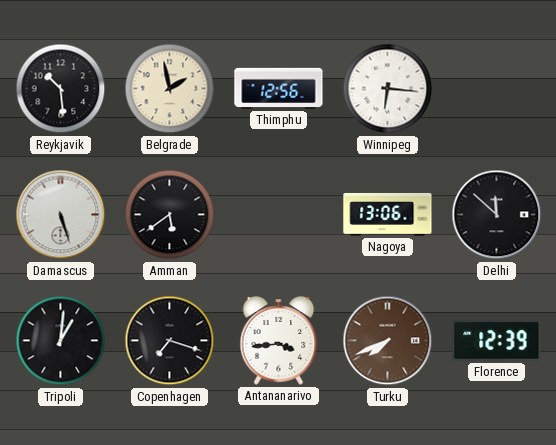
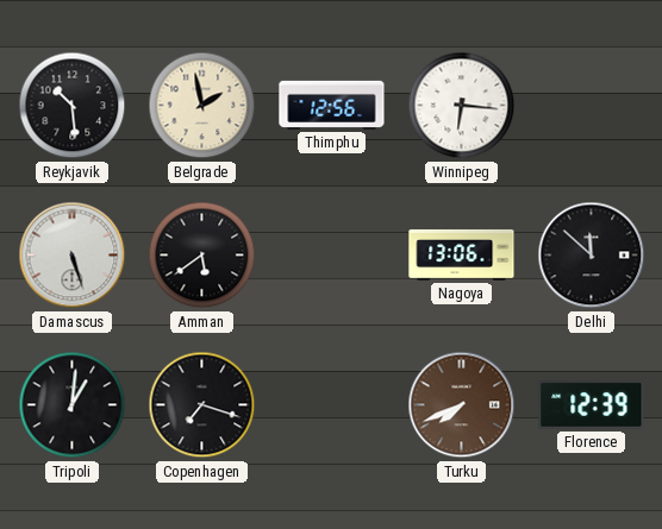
Antananarivo: 3:44 -> none
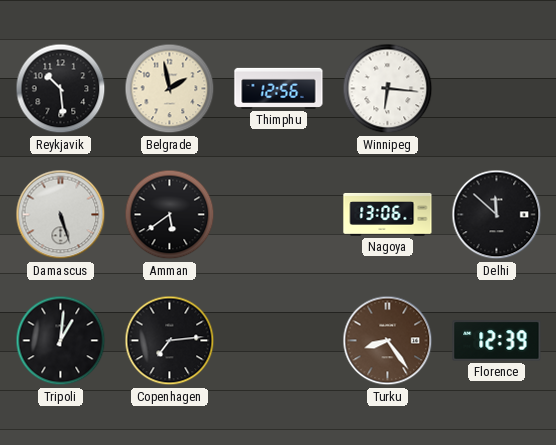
Copenhagen: 7:18 -> 7:14
Turku: 7:41 -> 8:24
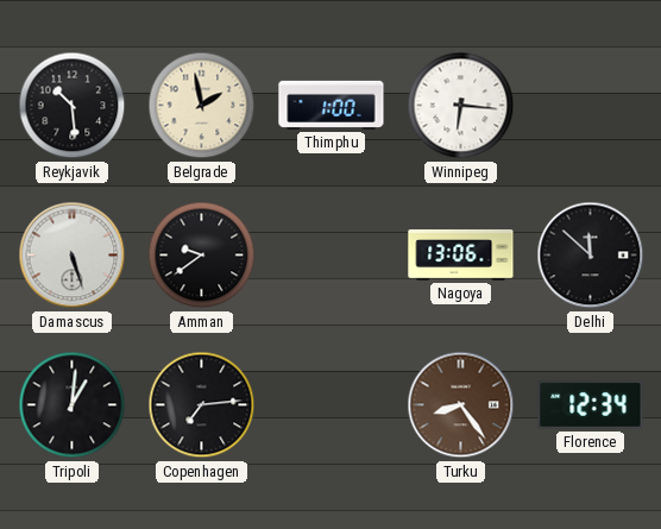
Thimphu: 12:56 -> 1:00
Amman: 5:39 -> 9:39
Florence: 12:39 -> 12:34
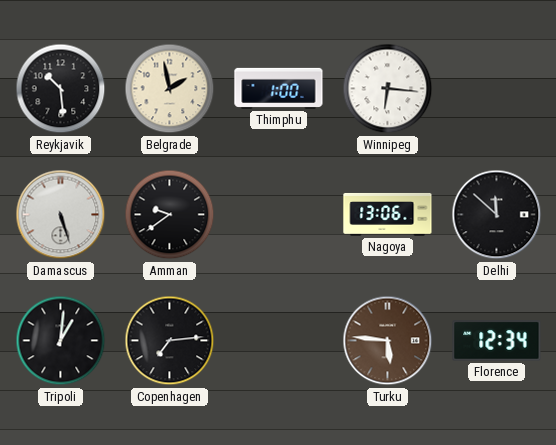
Turku: 8:24 -> 5:46
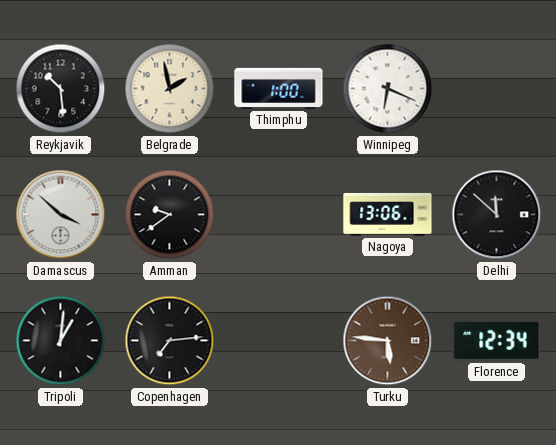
Winnipeg: 6:16 -> 6:19
Damascus: 5:27 -> 3:52
